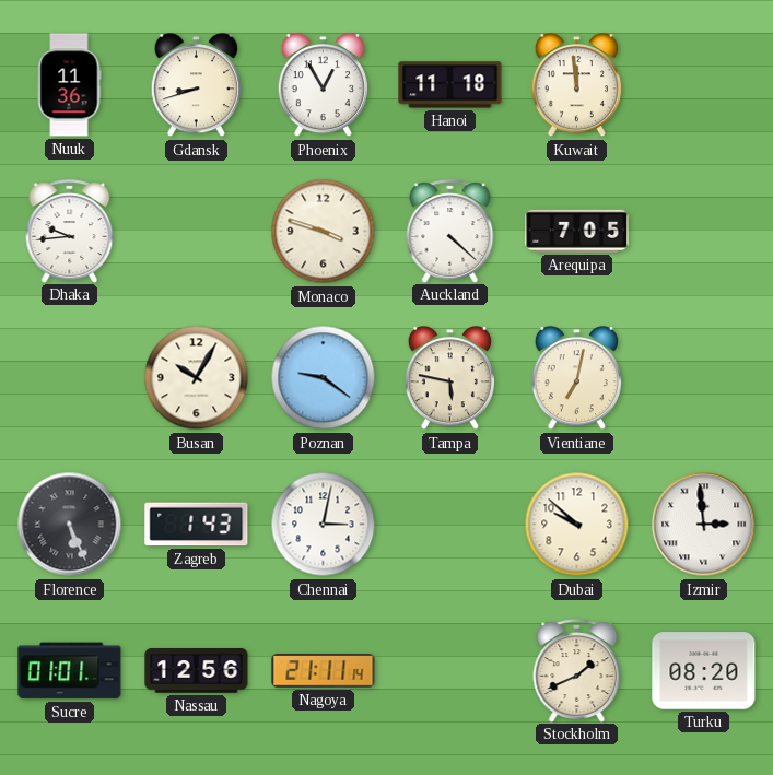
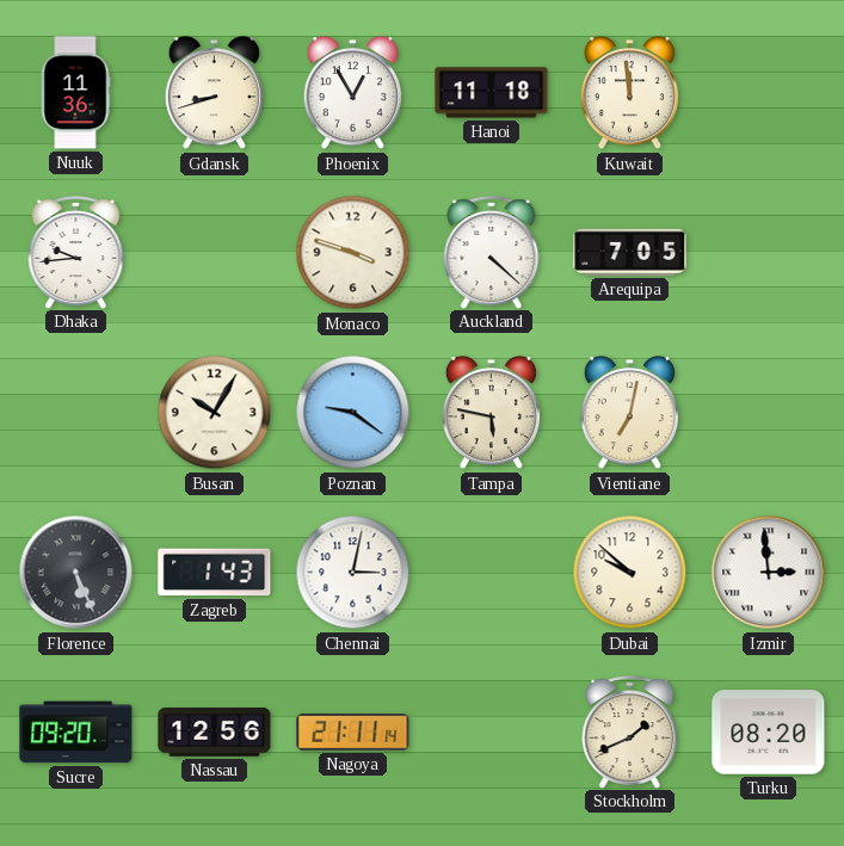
Sucre: 01:01 -> 09:20
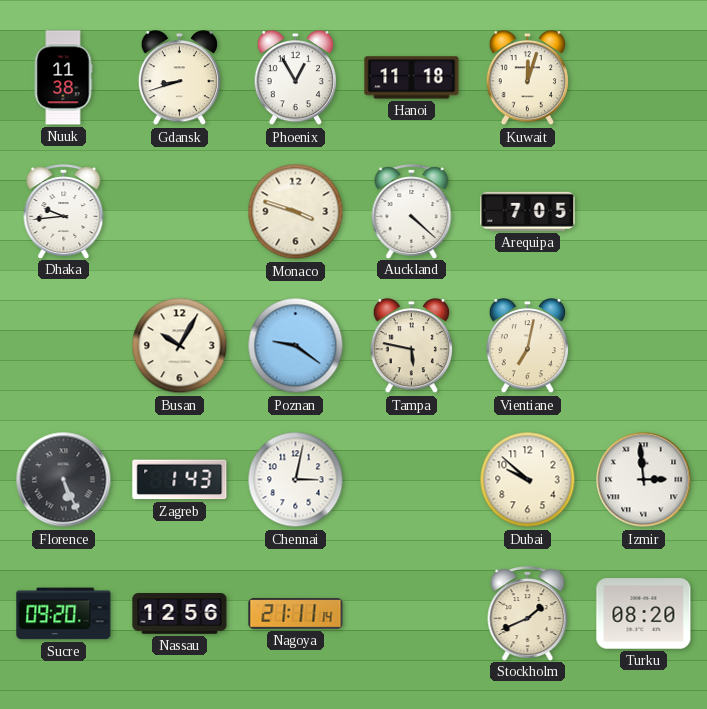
Nuuk: 11:36 -> 11:38
Kuwait: 11:59 -> 12:03
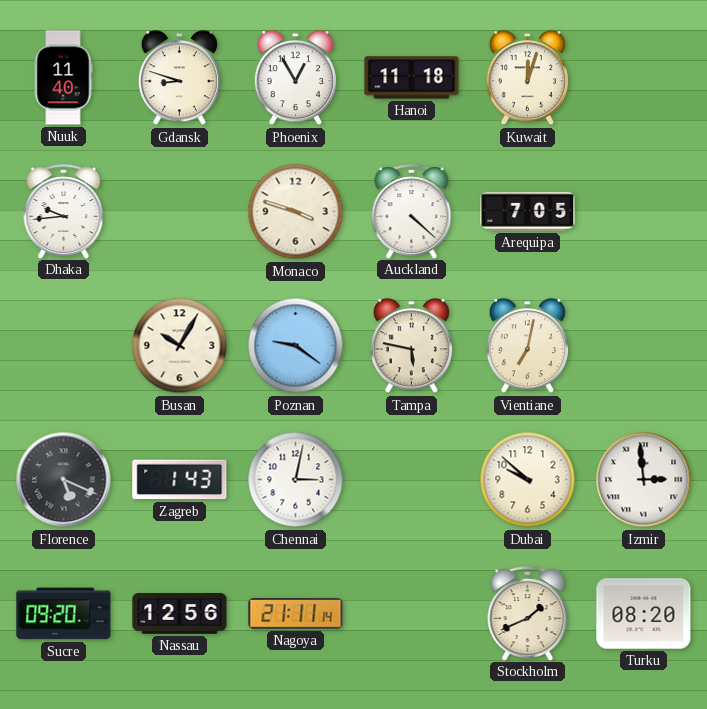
Nuuk: 11:38 -> 11:40
Gdansk: 8:42 -> 8:48
Florence: 5:26 -> 5:19
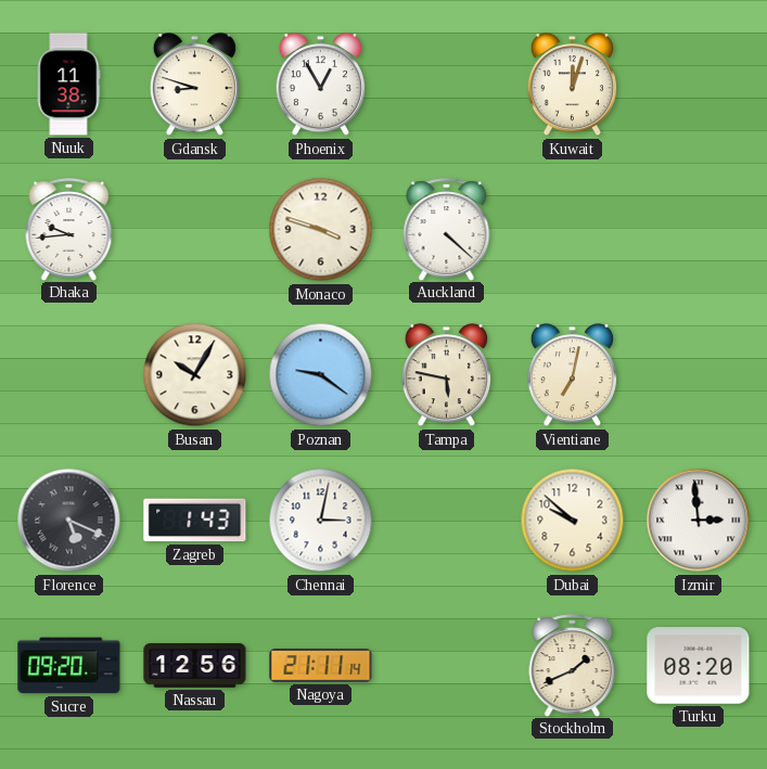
Nuuk: 11:40 -> 11:38
Hanoi: 11:18 -> none
Arequipa: 7:05 -> none
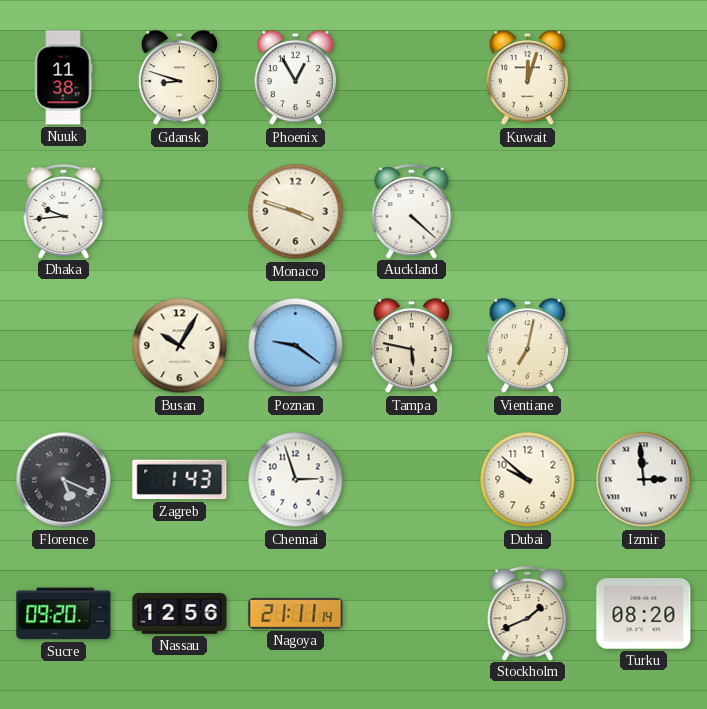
Chennai: 3:02 -> 2:57
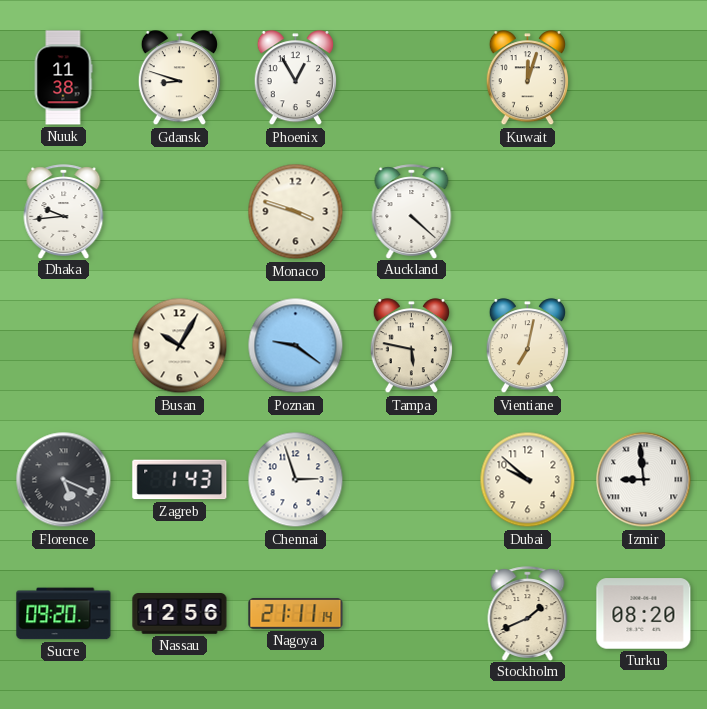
Izmir: 2:59 -> 8:59
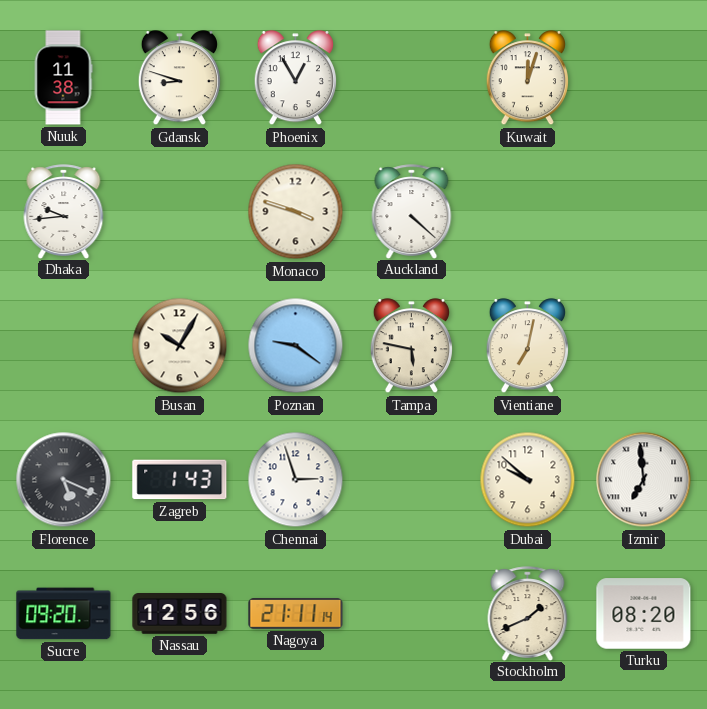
Izmir: 8:59 -> 6:59
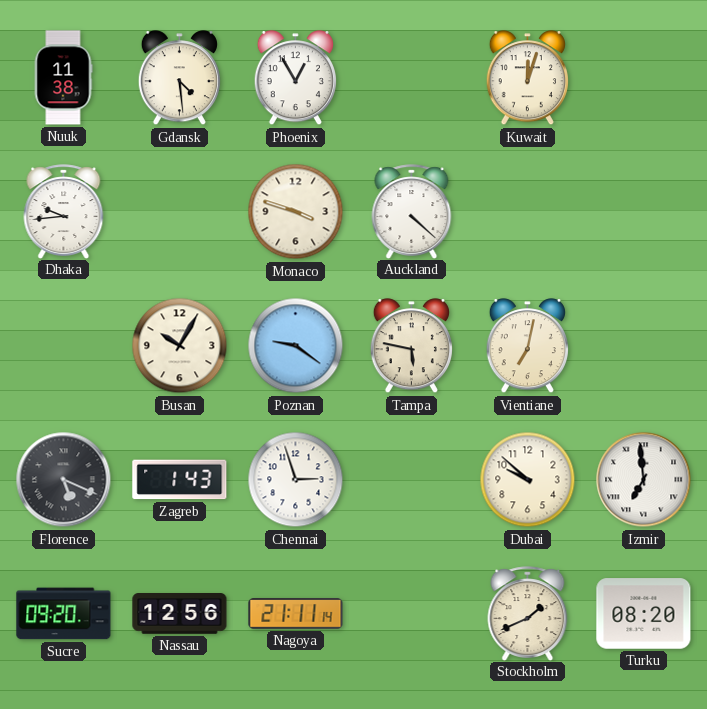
Gdansk: 8:48 -> 4:29
